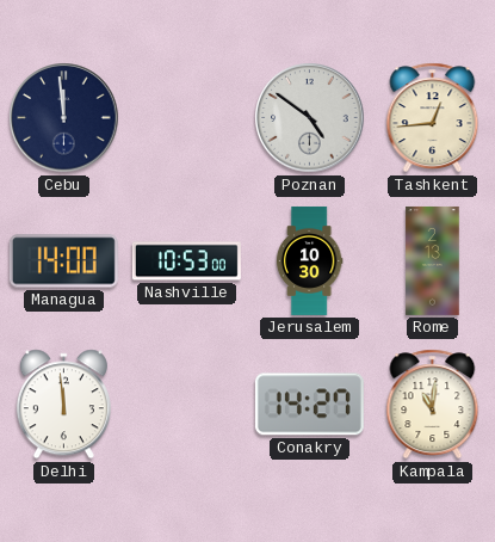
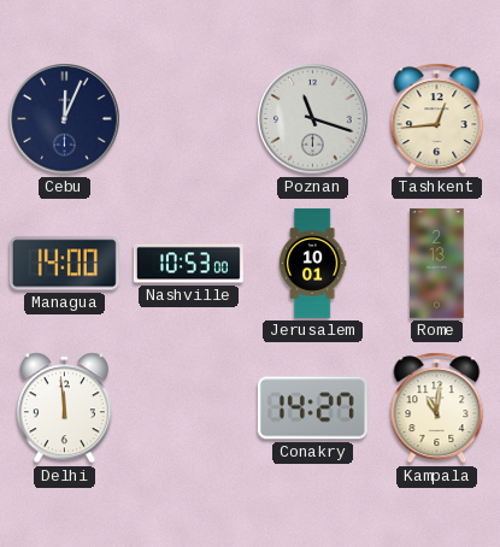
Cebu: 11:59 -> 12:04
Poznan: 4:51 -> 11:18
Jerusalem: 10:30 -> 10:01
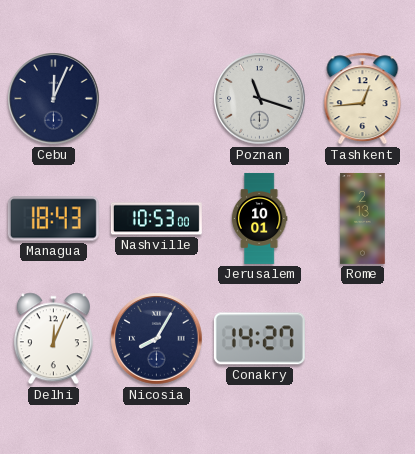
Managua: 14:00 -> 18:43
Delhi: 11:59 -> 12:04
Nicosia: none -> 8:05
Kampala: 11:01 -> none
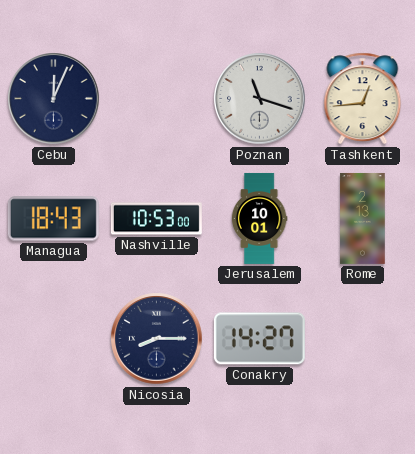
Delhi: 12:04 -> none
Nicosia: 8:05 -> 8:15
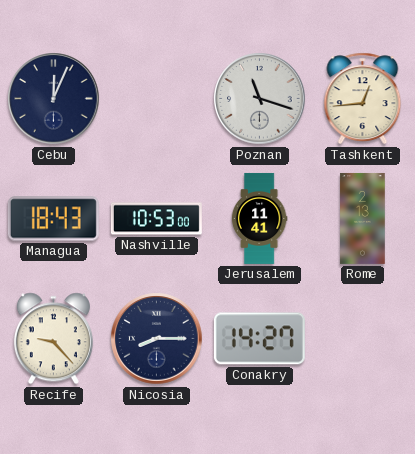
Jerusalem: 10:01 -> 11:41
Recife: none -> 9:23
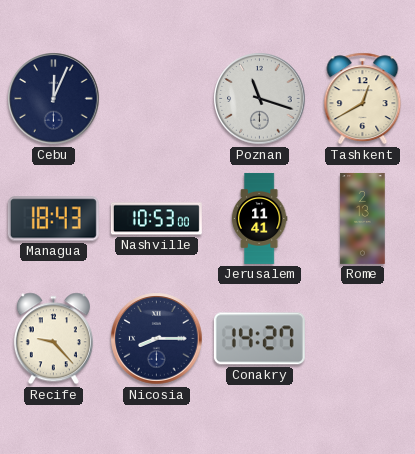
Tashkent: 12:44 -> 12:40
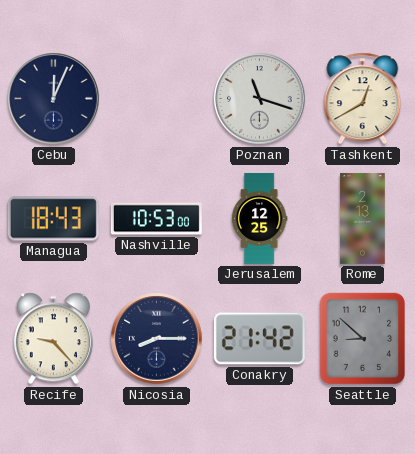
Jerusalem: 11:41 -> 12:25
Conakry: 14:27 -> 21:42
Seattle: none -> 8:52
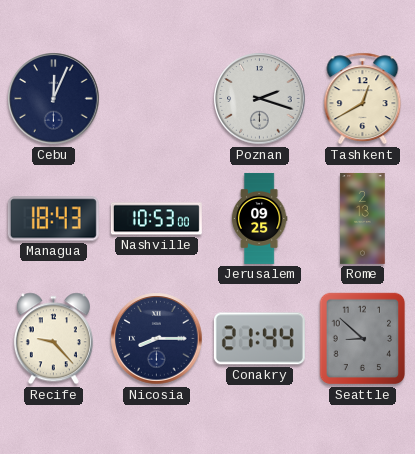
Poznan: 11:18 -> 2:18
Jerusalem: 12:25 -> 09:25
Conakry: 21:42 -> 21:44
